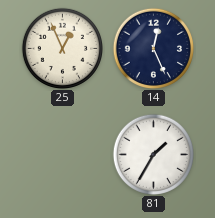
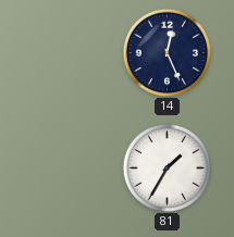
25: 12:56 -> none
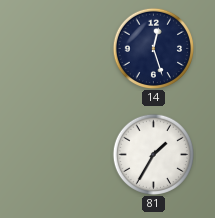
14: 12:26 -> 12:27
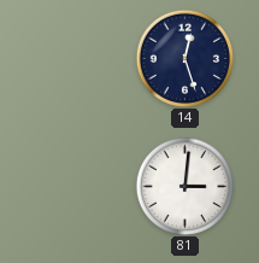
81: 1:35 -> 3:01
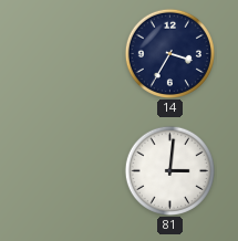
14: 12:27 -> 3:35
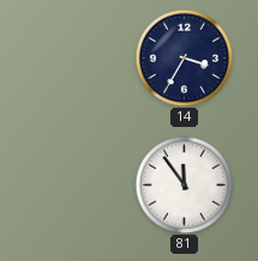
81: 3:01 -> 11:54
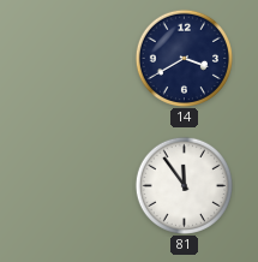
14: 3:35 -> 3:40
